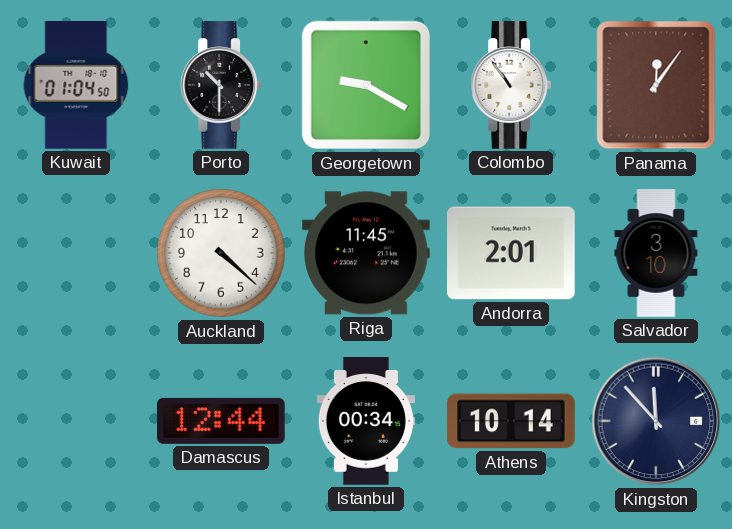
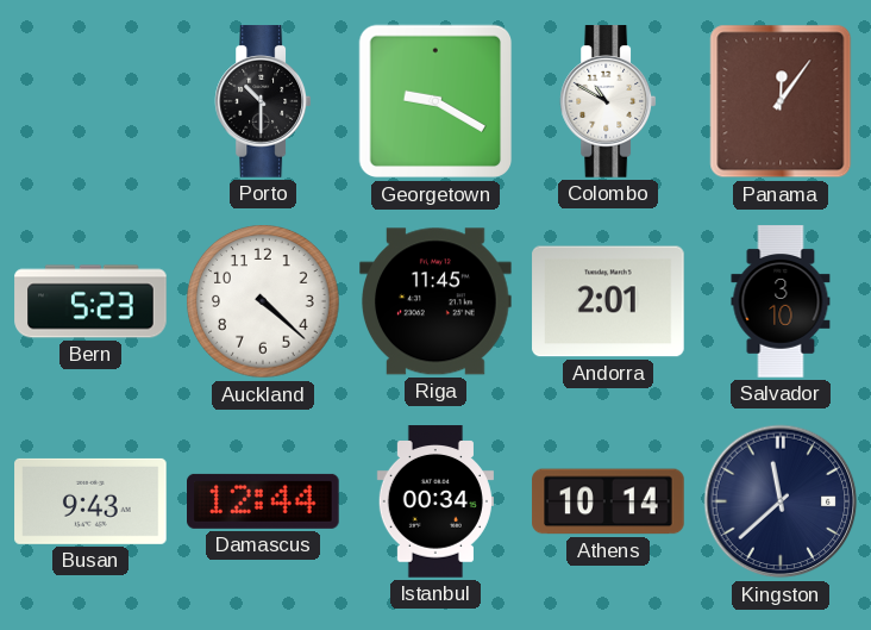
Kuwait: 01:04 -> none
Colombo: 10:54 -> 10:50
Bern: none -> 5:23
Busan: none -> 9:43
Kingston: 11:53 -> 11:38
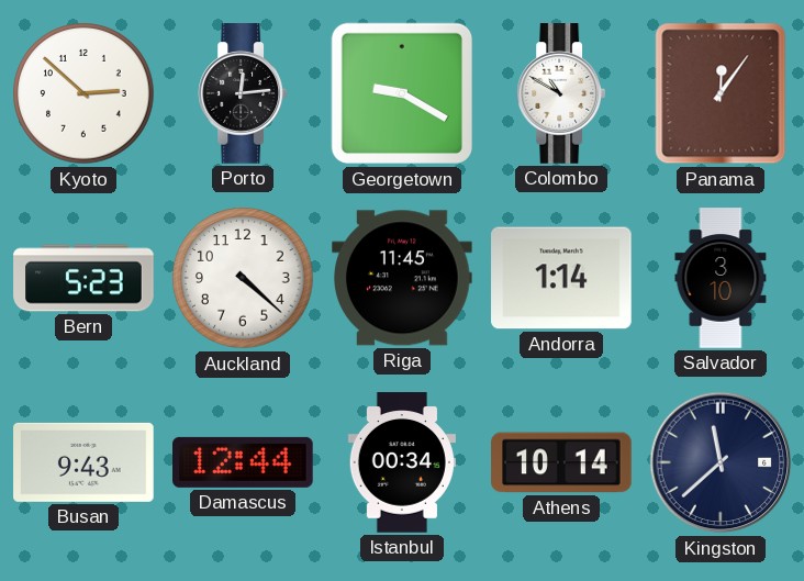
Kyoto: none -> 2:52
Porto: 10:30 -> 12:14
Andorra: 2:01 -> 1:14
